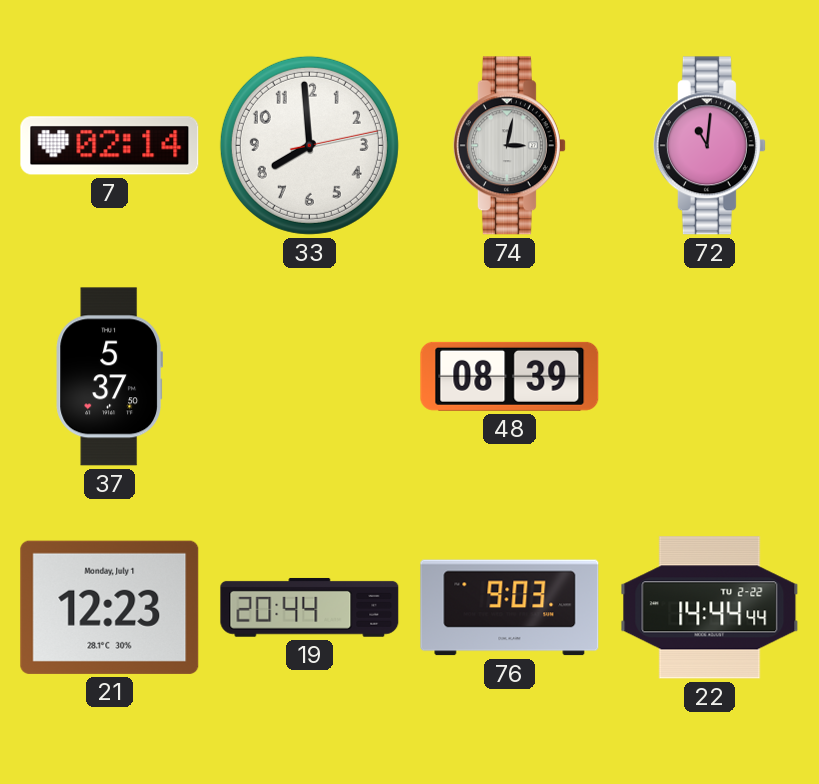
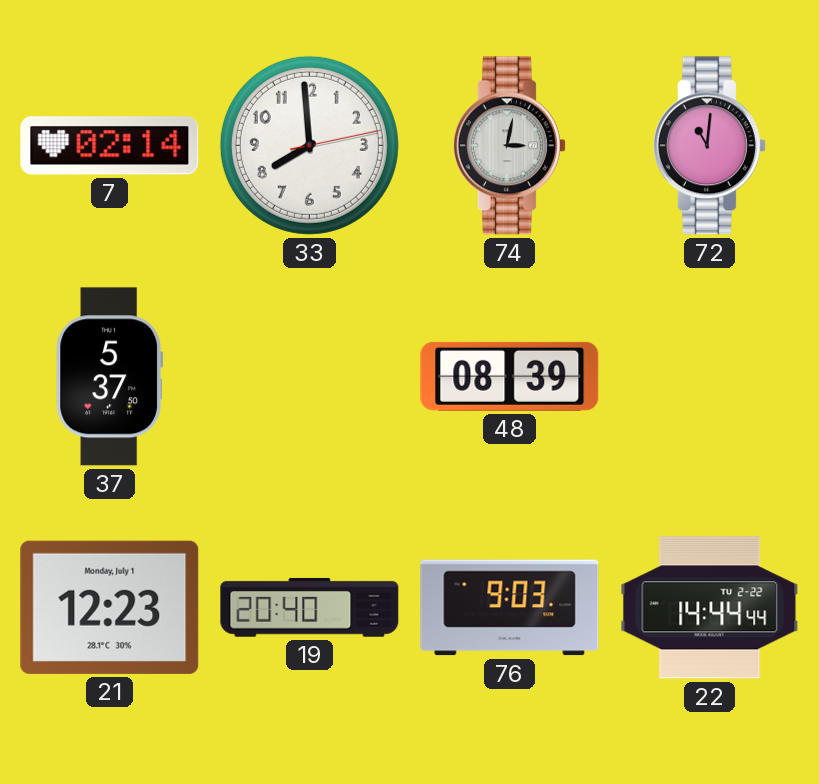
19: 20:44 -> 20:40
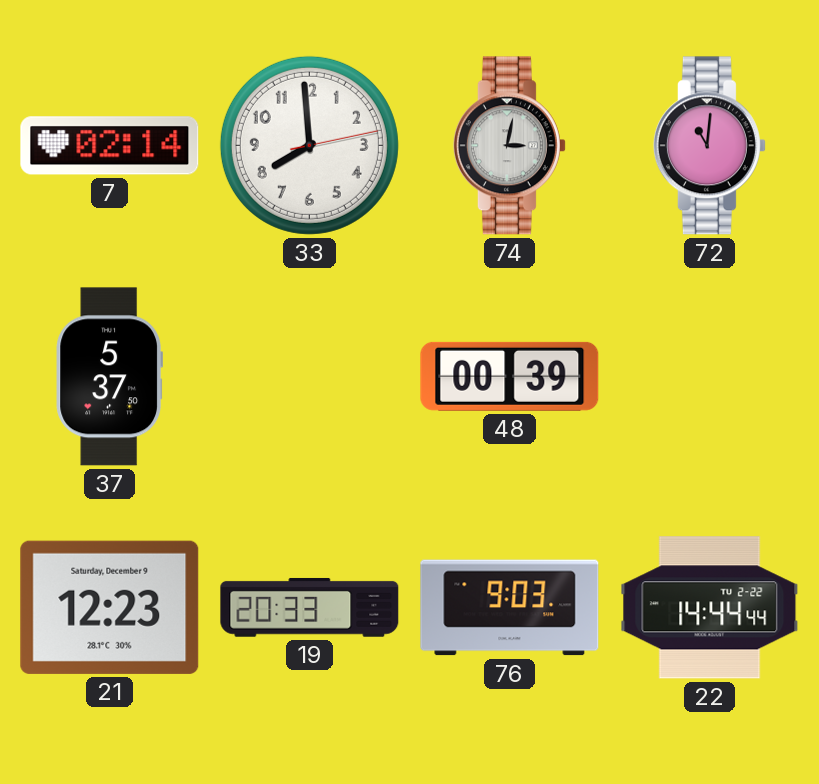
48: 08:39 -> 00:39
21 date: Monday, July 1 -> Saturday, December 9
19: 20:40 -> 20:33
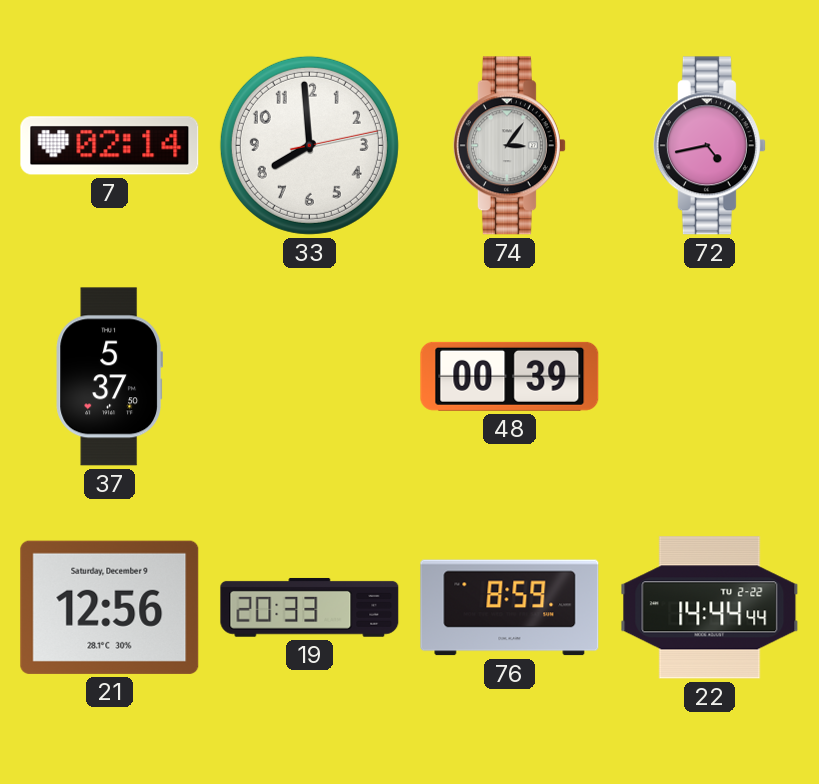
74: 3:02 -> 3:06
72: 11:01 -> 4:43
21: 12:23 -> 12:56
76: 9:03 -> 8:59
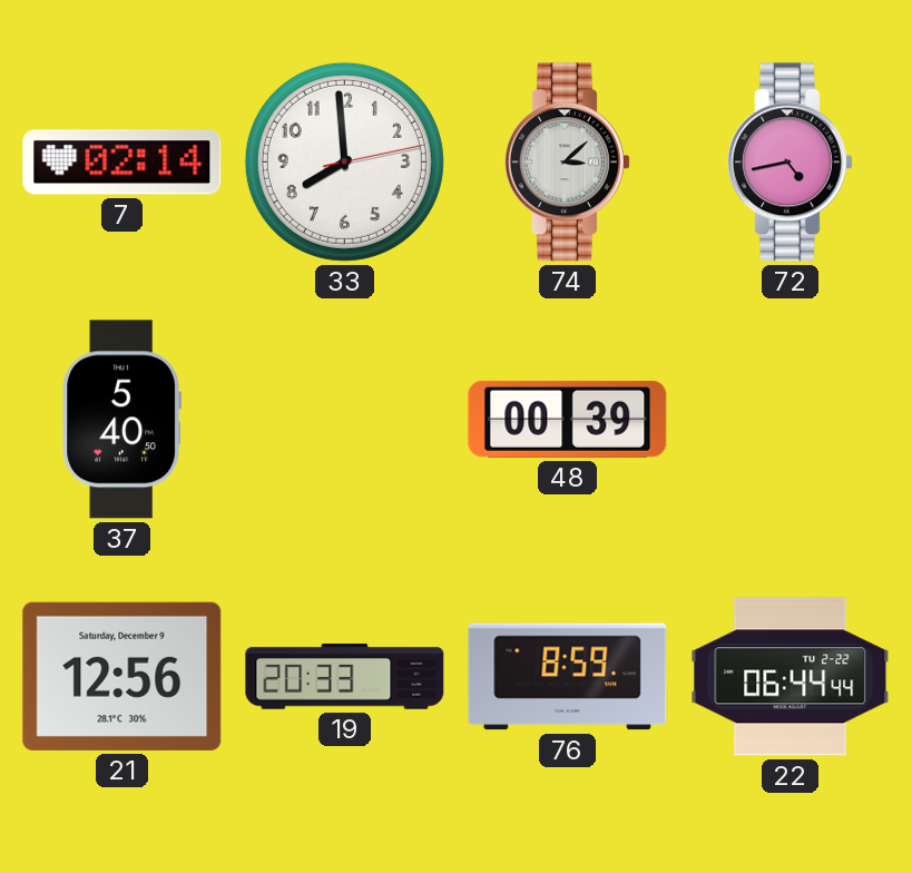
74: 3:06 -> 3:08
37: 5:37 -> 5:40
22: 14:44 -> 06:44
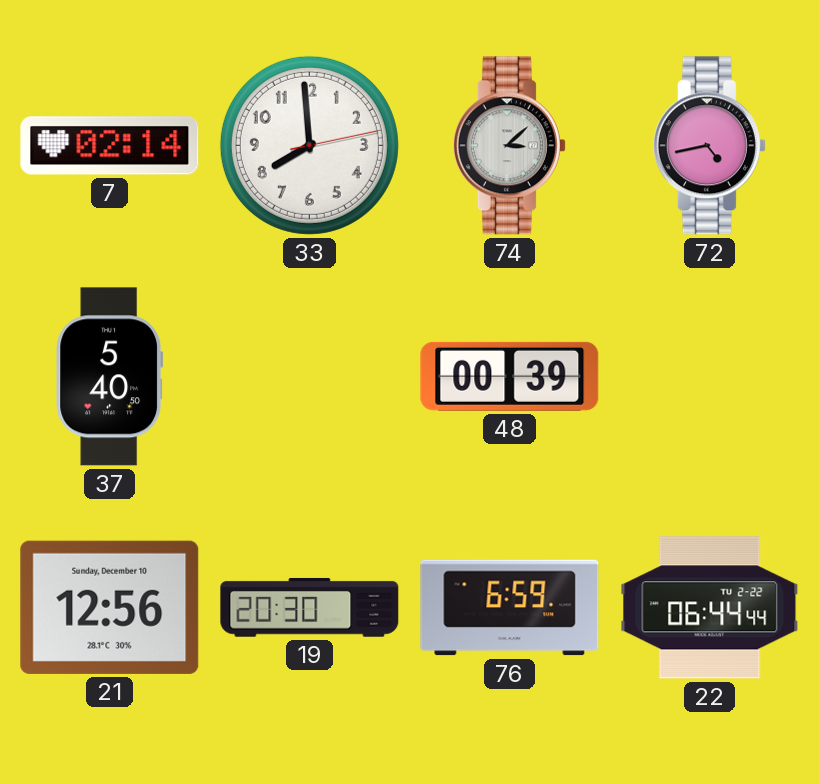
21 date: Saturday, December 9 -> Sunday, December 10
19: 20:33 -> 20:30
76: 8:59 -> 6:59
